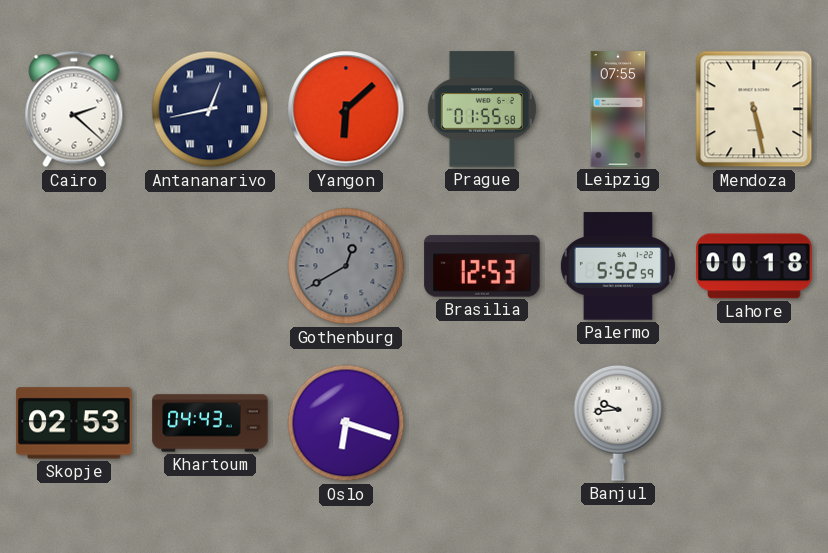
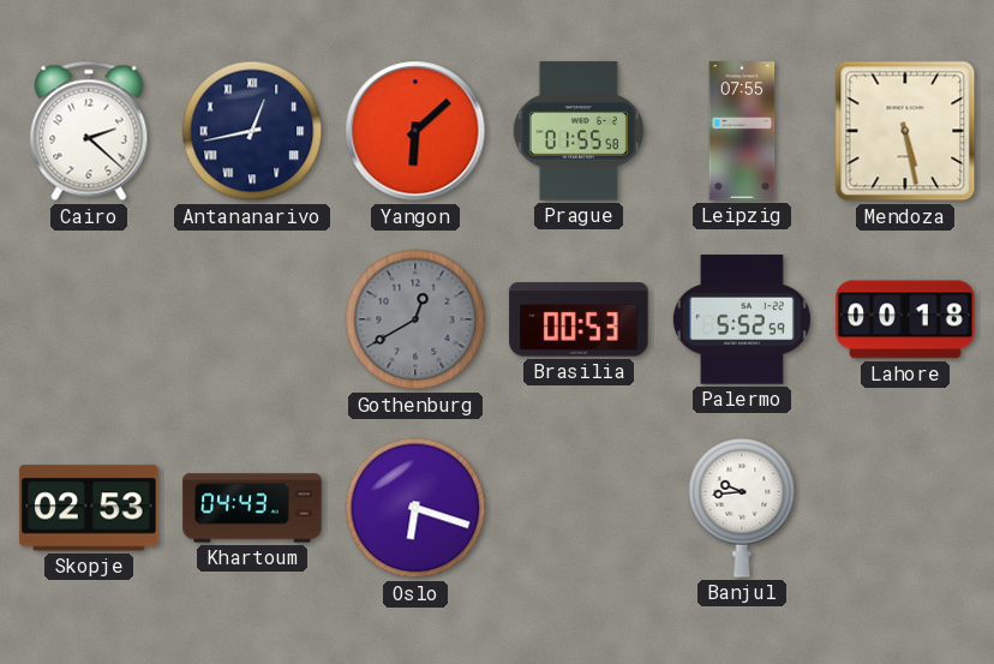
Brasilia: 12:53 -> 00:53
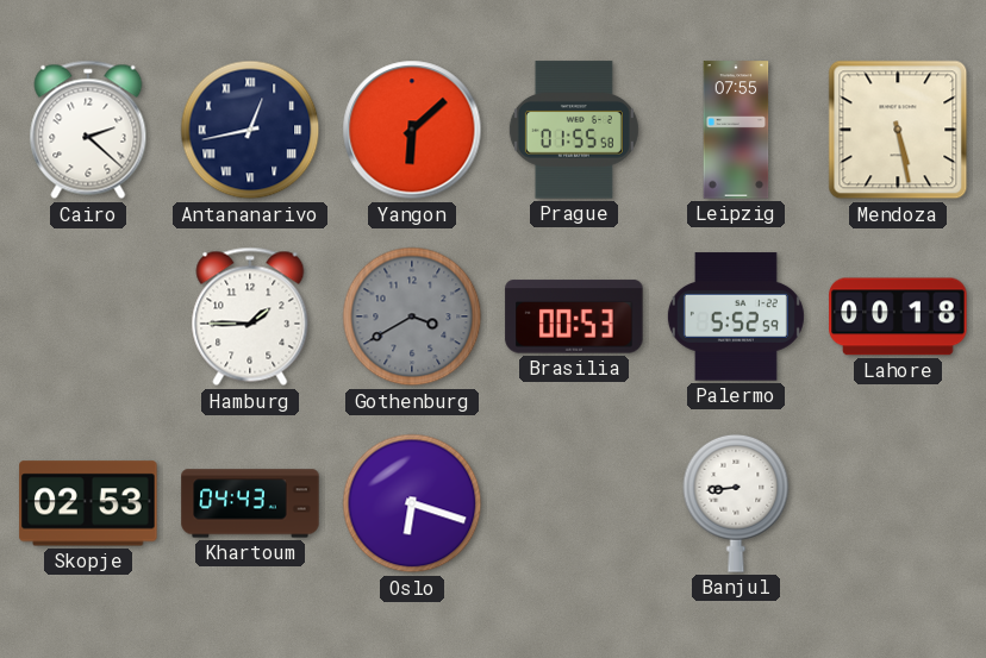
Hamburg: none -> 1:45
Gothenburg: 12:40 -> 3:40
Banjul: 9:44 -> 8:44
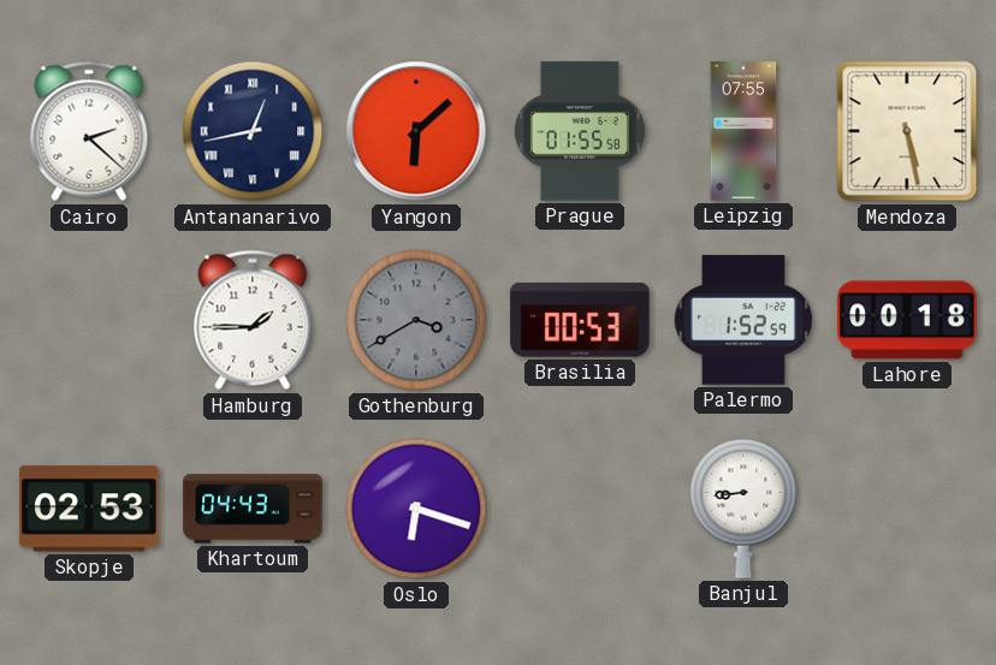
Palermo: 5:52 -> 1:52
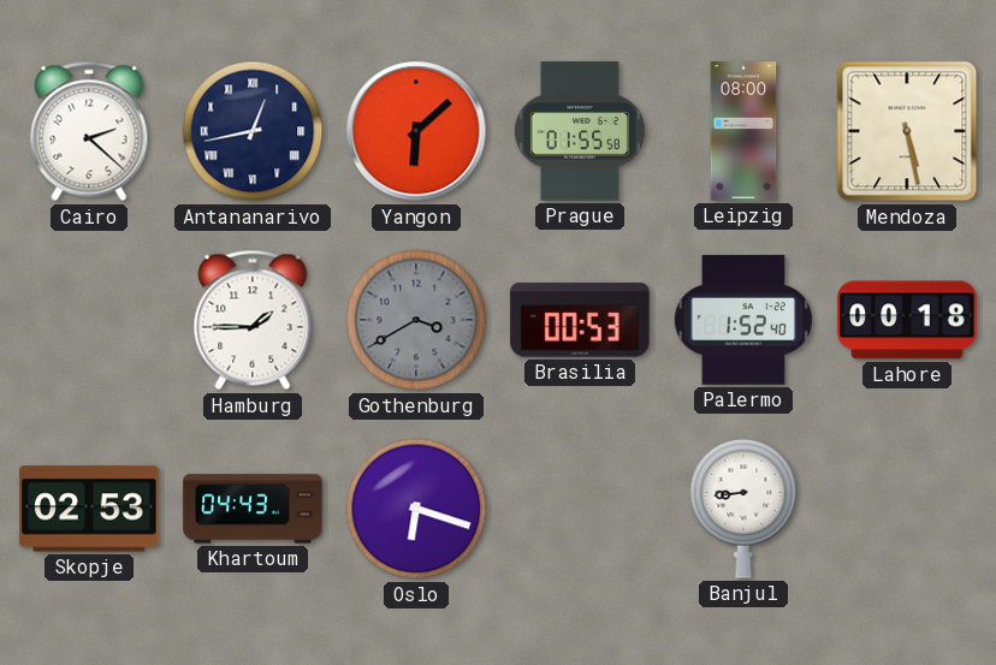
Leipzig: 07:55 -> 08:00
Palermo: 1:52:59 -> 1:52:40
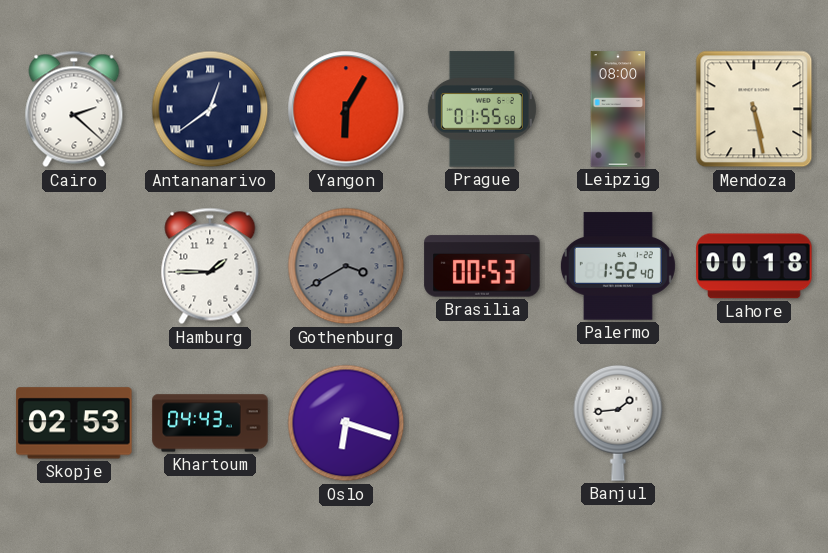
Antananarivo: 12:43 -> 12:39
Yangon: 6:08 -> 6:05
Banjul: 8:44 -> 1:44
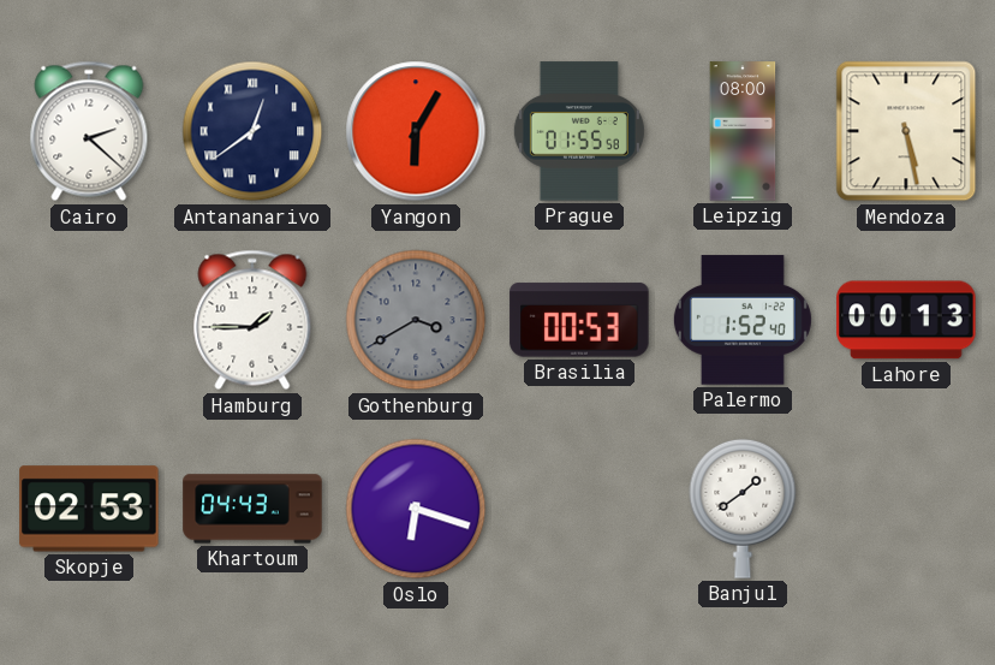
Lahore: 00:18 -> 00:13
Banjul: 1:44 -> 1:39
